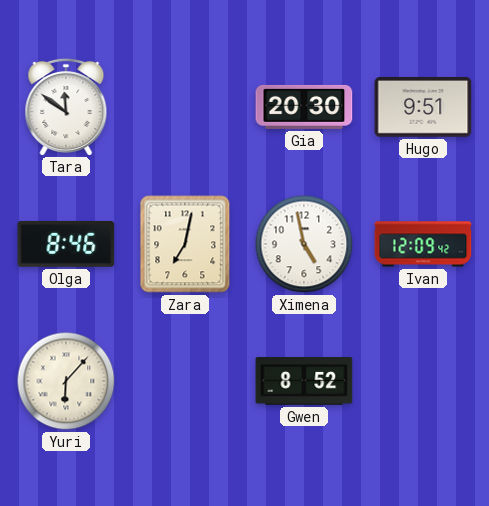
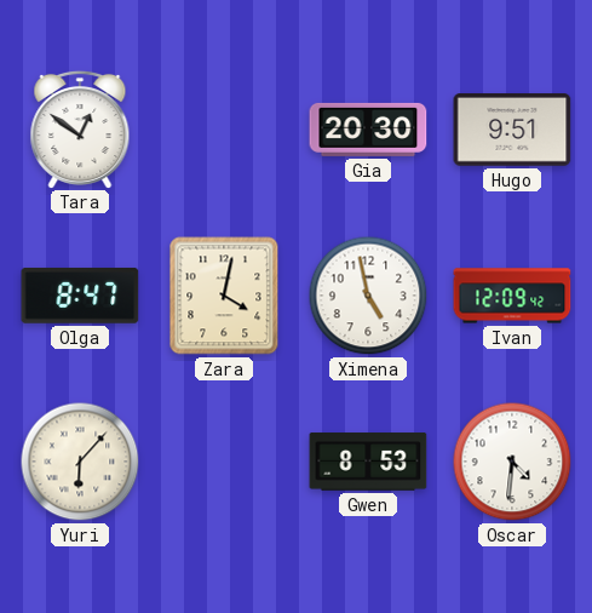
Tara: 11:51 -> 12:51
Olga: 8:46 -> 8:47
Zara: 7:02 -> 4:02
Gwen: 8:52 -> 8:53
Oscar: none -> 4:31
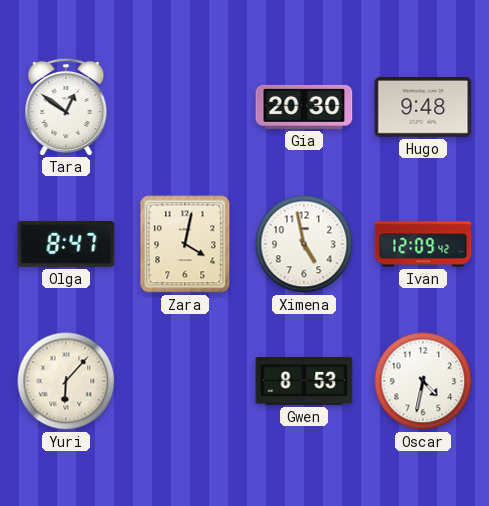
Hugo: 9:51 -> 9:48
Oscar: 4:31 -> 4:32
